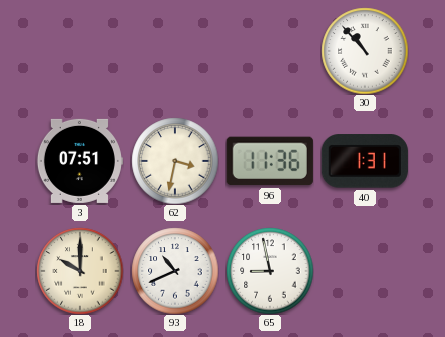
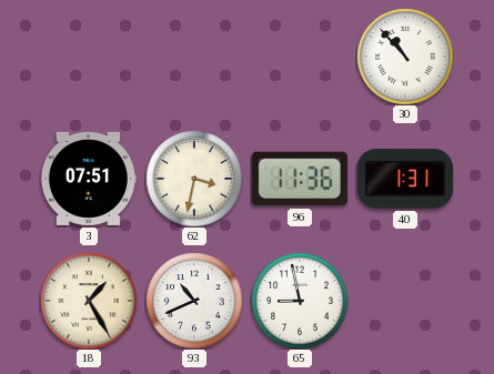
18: 10:00 -> 1:25
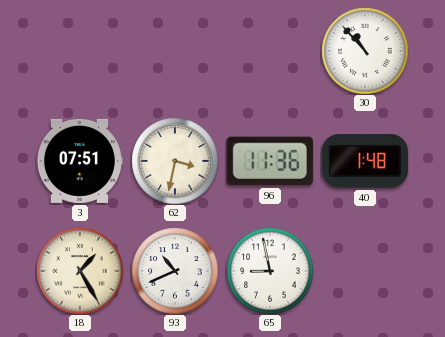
40: 1:31 -> 1:48
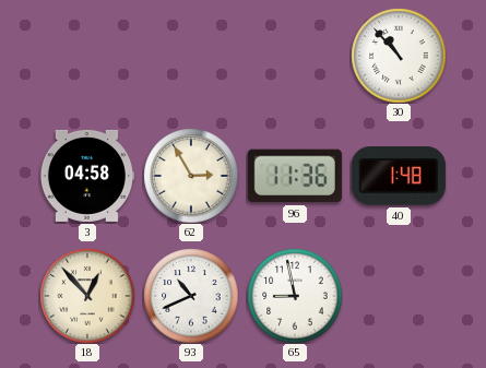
3: 07:51 -> 04:58
62: 3:32 -> 2:55
18: 1:25 -> 12:53
